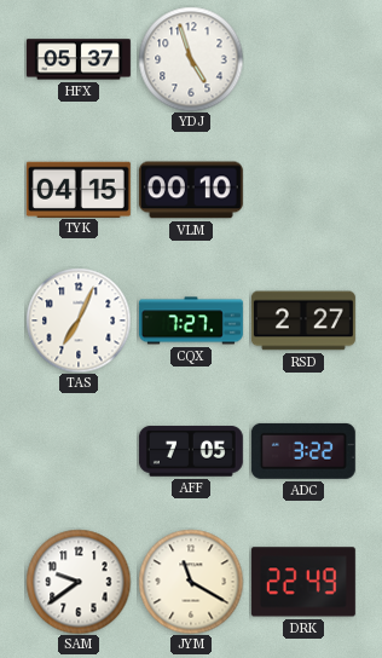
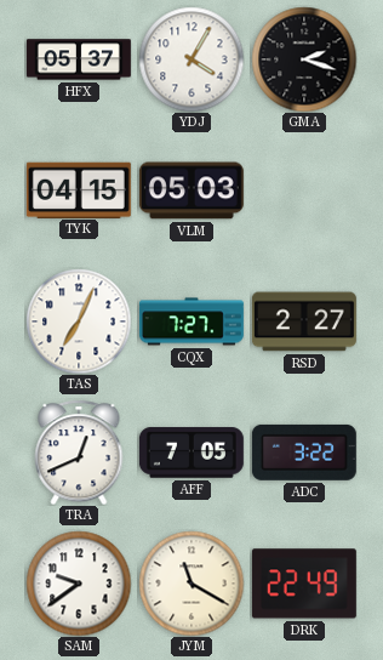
YDJ: 4:57 -> 4:05
GMA: none -> 2:18
VLM: 00:10 -> 05:03
TRA: none -> 12:41
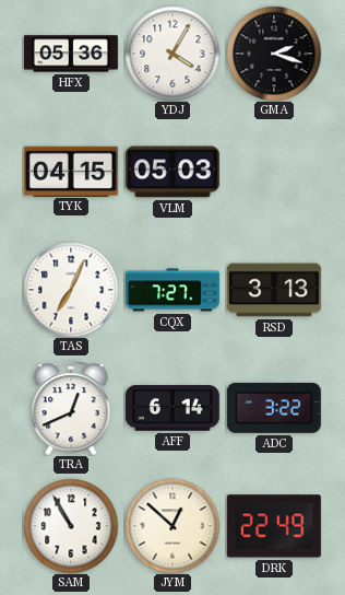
HFX: 05:37 -> 05:36
RSD: 2:27 -> 3:13
AFF: 7:05 -> 6:14
SAM: 9:39 -> 10:55
JYM: 11:20 -> 12:52
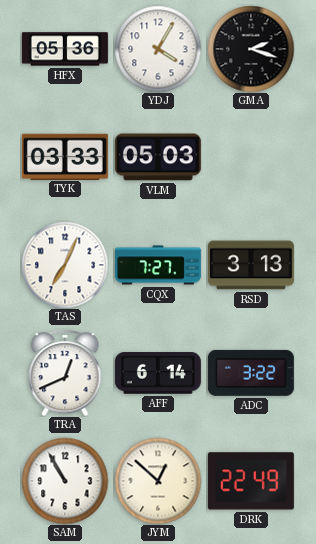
TYK: 04:15 -> 03:33
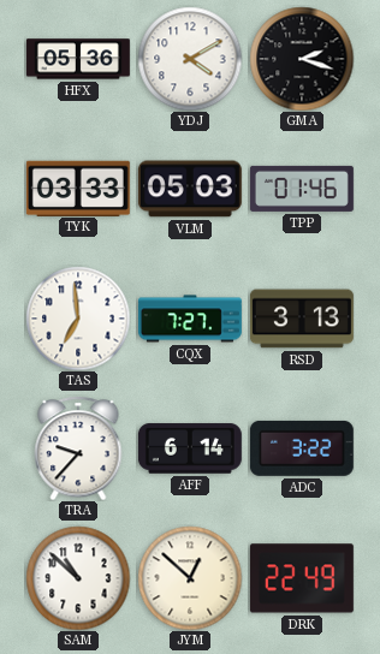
YDJ: 4:05 -> 4:10
TPP: none -> 01:46
TAS: 7:04 -> 6:59
TRA: 12:41 -> 9:37
SAM: 10:55 -> 10:52
